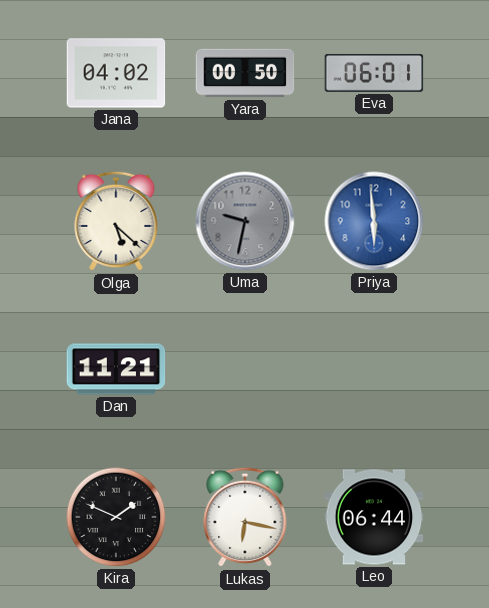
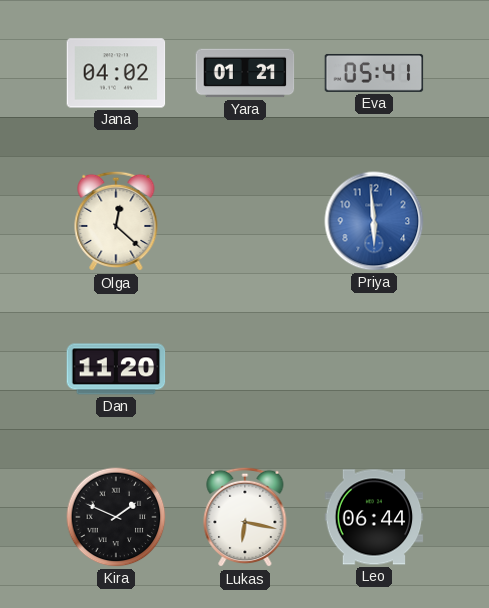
Yara: 00:50 -> 01:21
Eva: 06:01 -> 05:41
Olga: 5:22 -> 12:22
Uma: 9:32 -> none
Dan: 11:21 -> 11:20
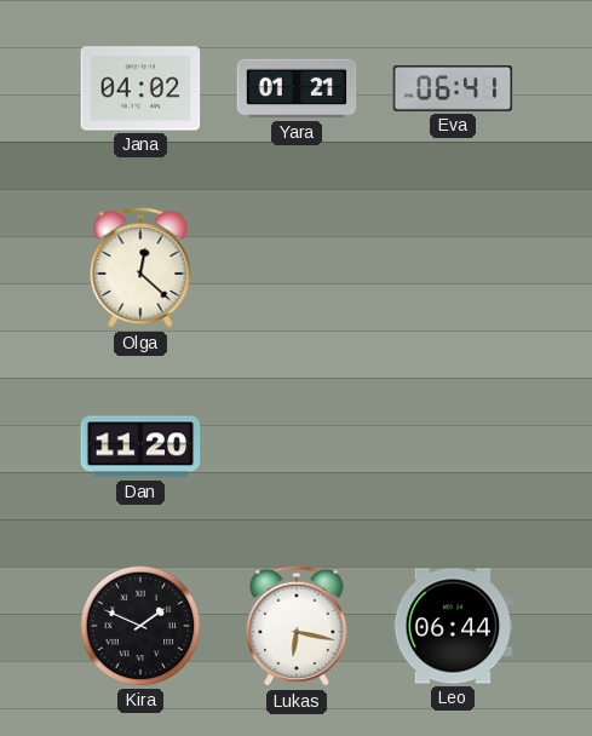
Eva: 05:41 -> 06:41
Priya: 5:59 -> none
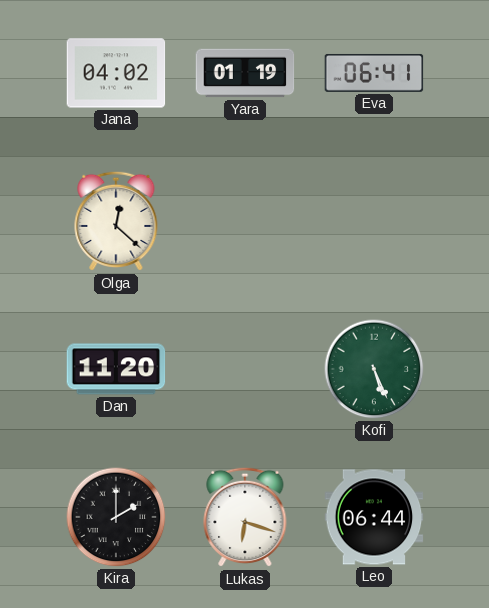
Yara: 01:21 -> 01:19
Kofi: none -> 5:26
Kira: 1:49 -> 2:00
Lukas: 6:17 -> 6:18
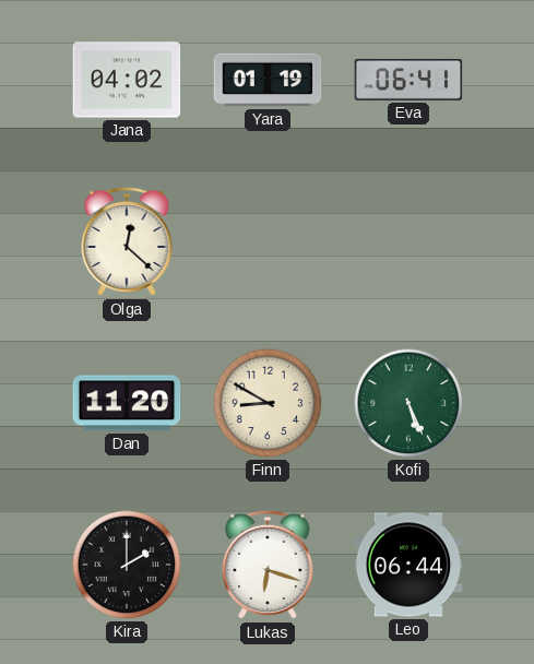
Finn: none -> 8:50
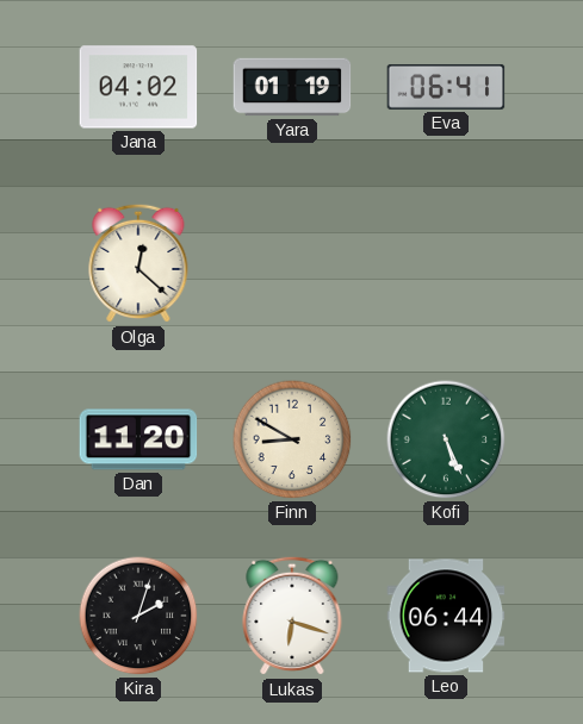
Kira: 2:00 -> 2:03
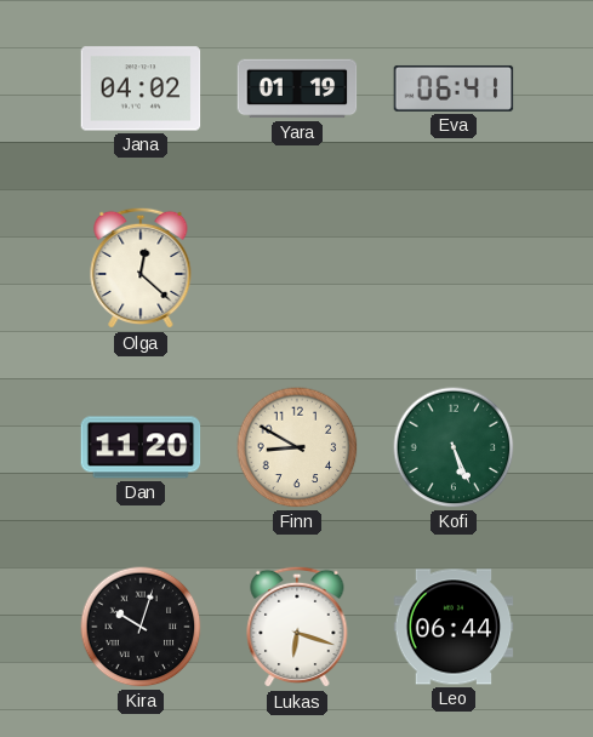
Kira: 2:03 -> 10:03
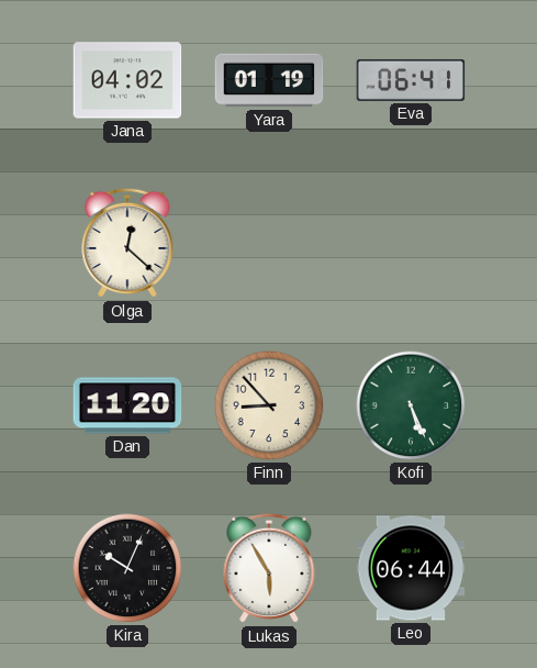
Finn: 8:50 -> 8:53
Kira: 10:03 -> 10:04
Lukas: 6:18 -> 5:55
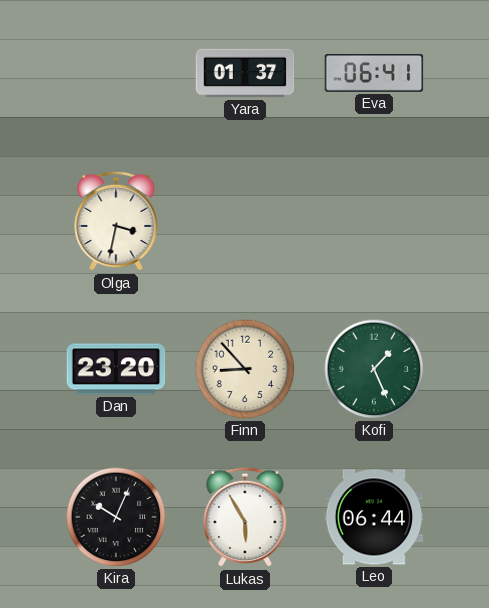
Jana: 04:02 -> none
Yara: 01:19 -> 01:37
Olga: 12:22 -> 3:32
Dan: 11:20 -> 23:20
Kofi: 5:26 -> 1:26
